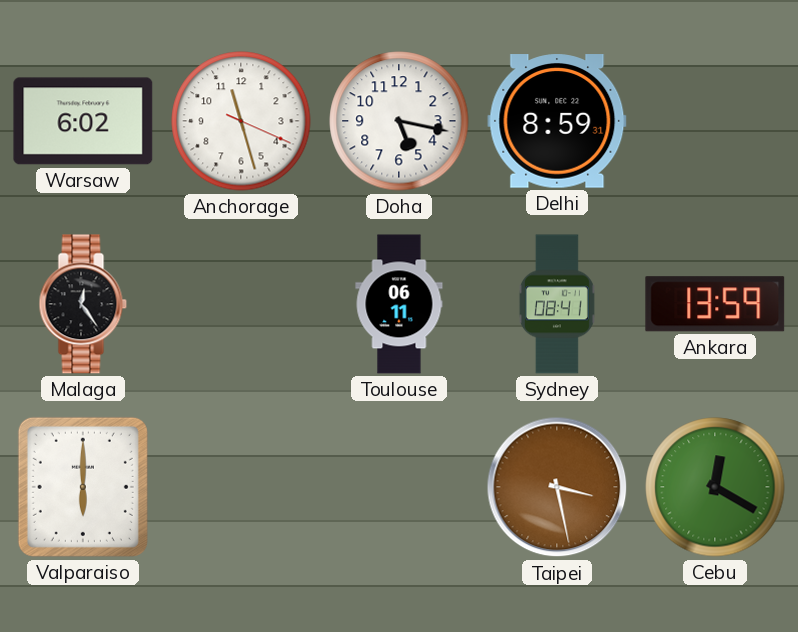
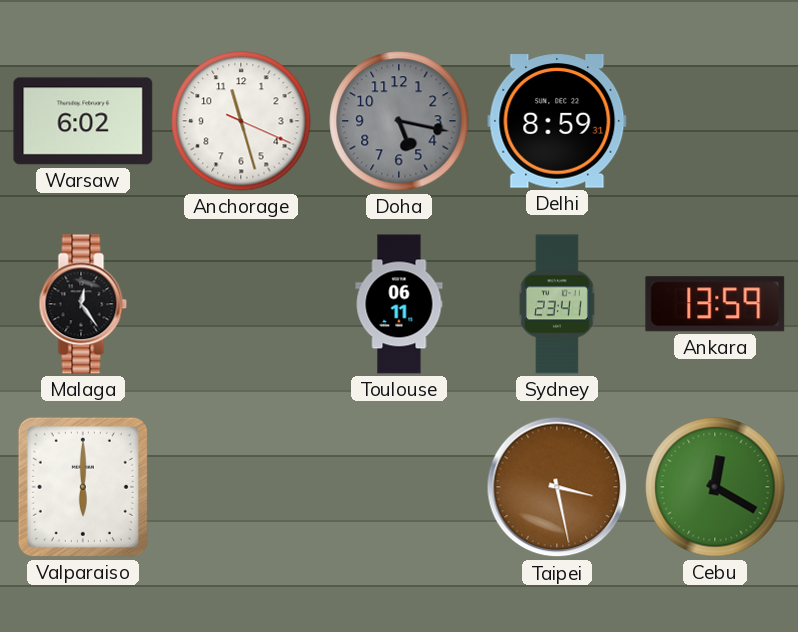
Doha dial: white -> grey
Sydney: 08:41 -> 23:41
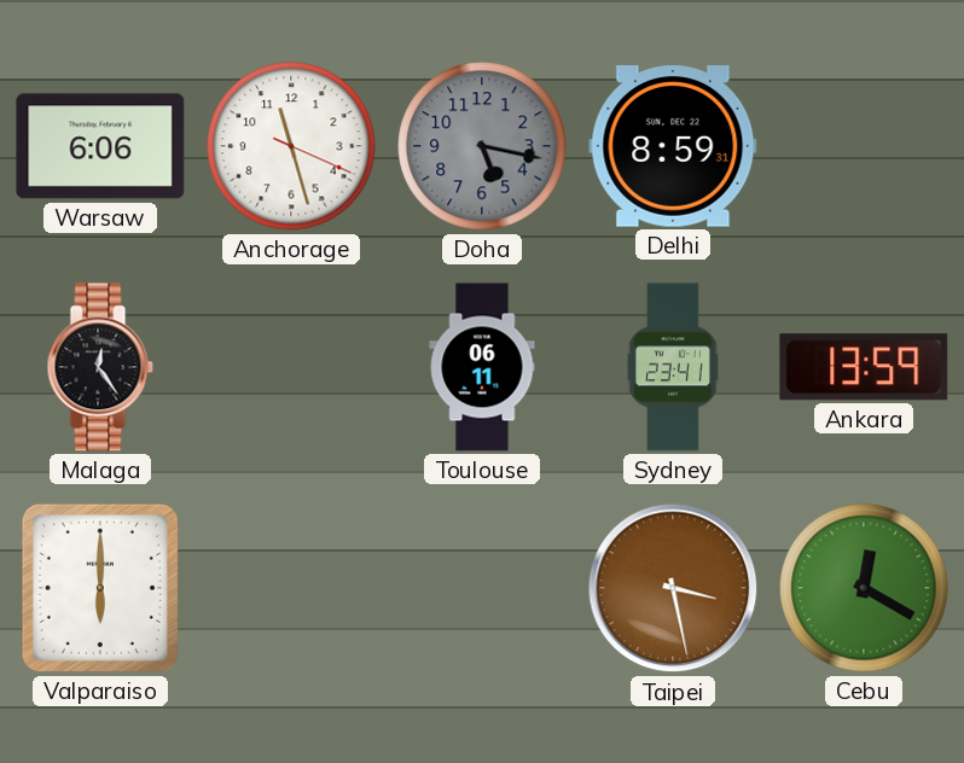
Warsaw: 6:02 -> 6:06
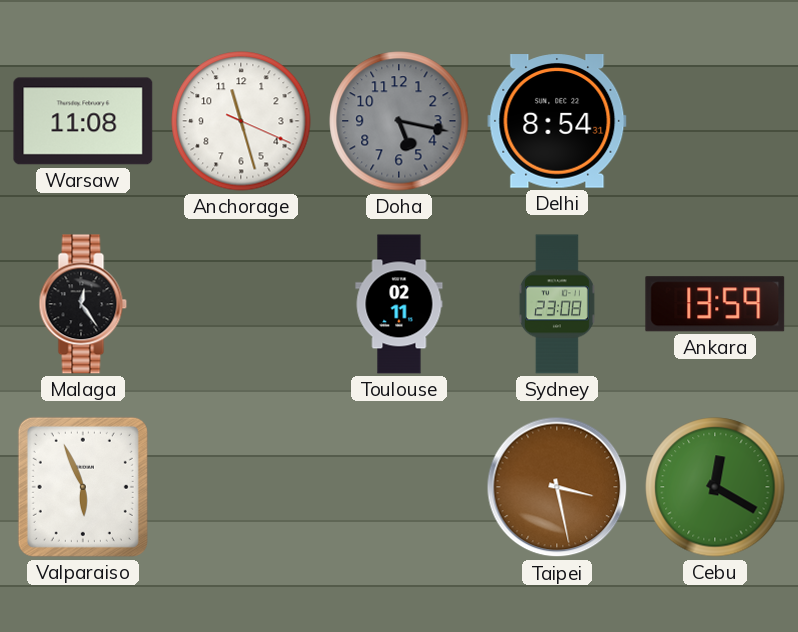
Warsaw: 6:06 -> 11:08
Delhi: 8:59 -> 8:54
Toulouse: 06:11 -> 02:11
Sydney: 23:41 -> 23:08
Valparaiso: 6:00 -> 5:56
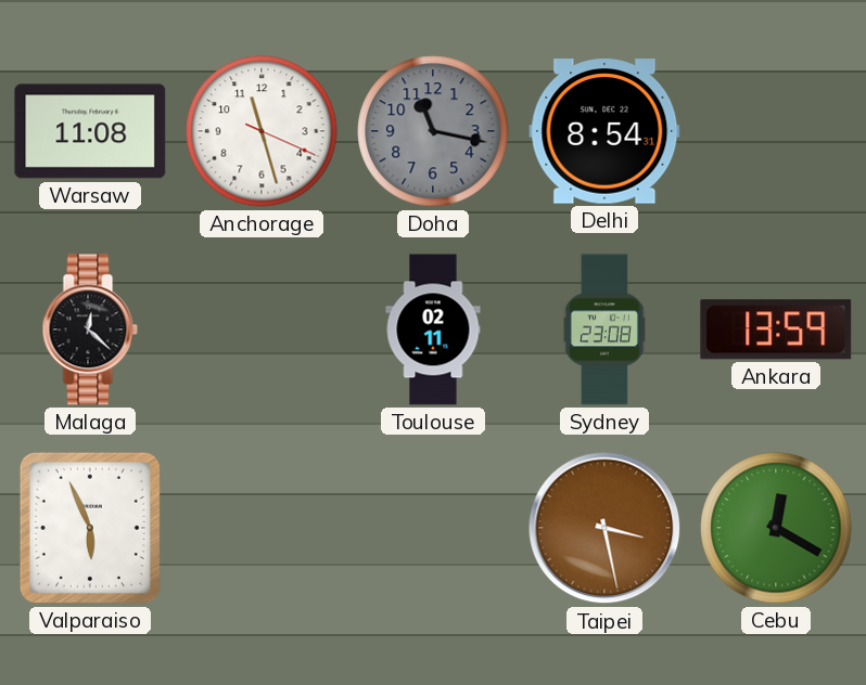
Doha: 5:17 -> 11:17
Malaga: 12:24 -> 12:22
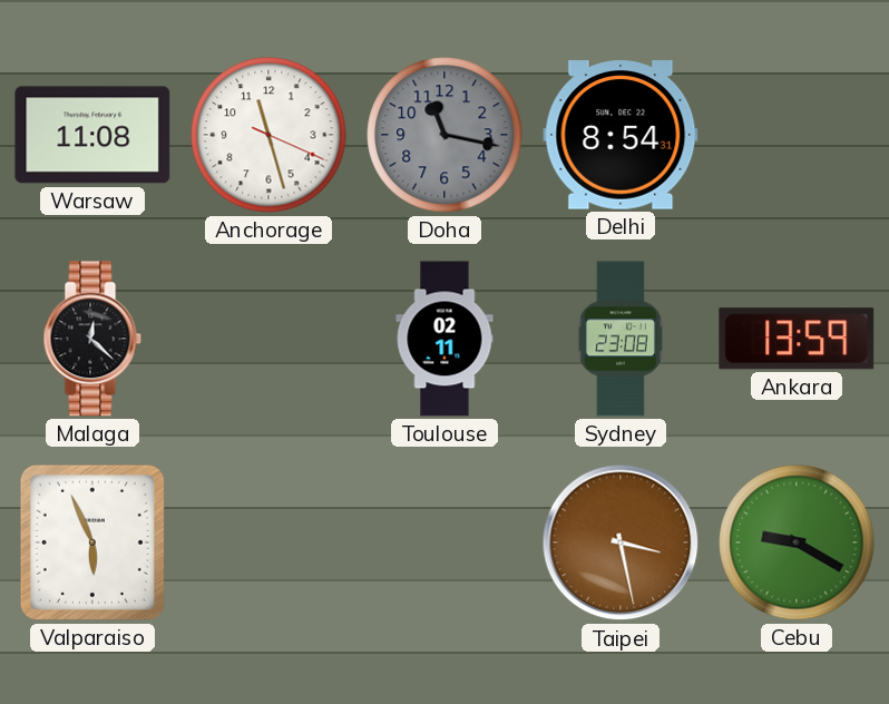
Cebu: 12:20 -> 9:20
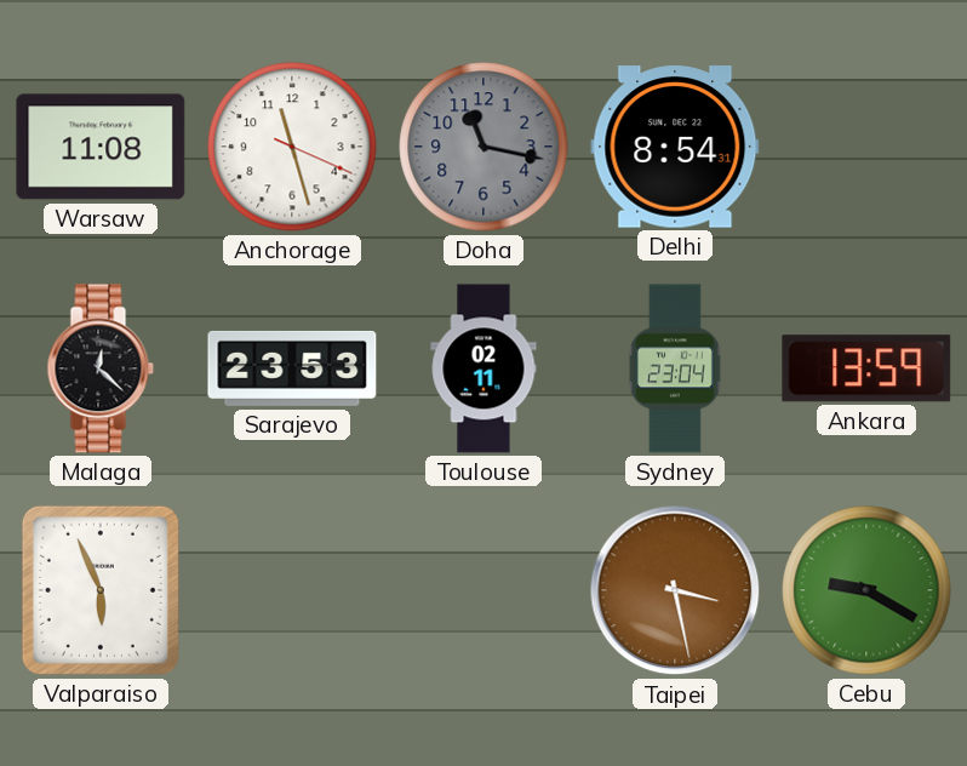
Sarajevo: none -> 23:53
Sydney: 23:08 -> 23:04
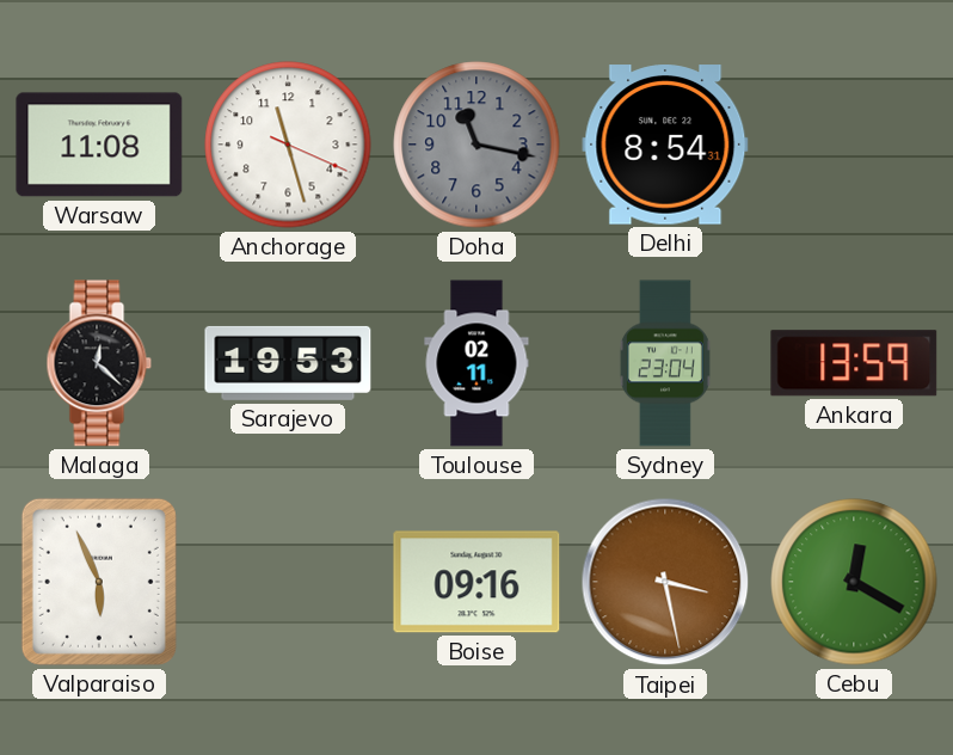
Sarajevo: 23:53 -> 19:53
Boise: none -> 09:16
Cebu: 9:20 -> 12:20
